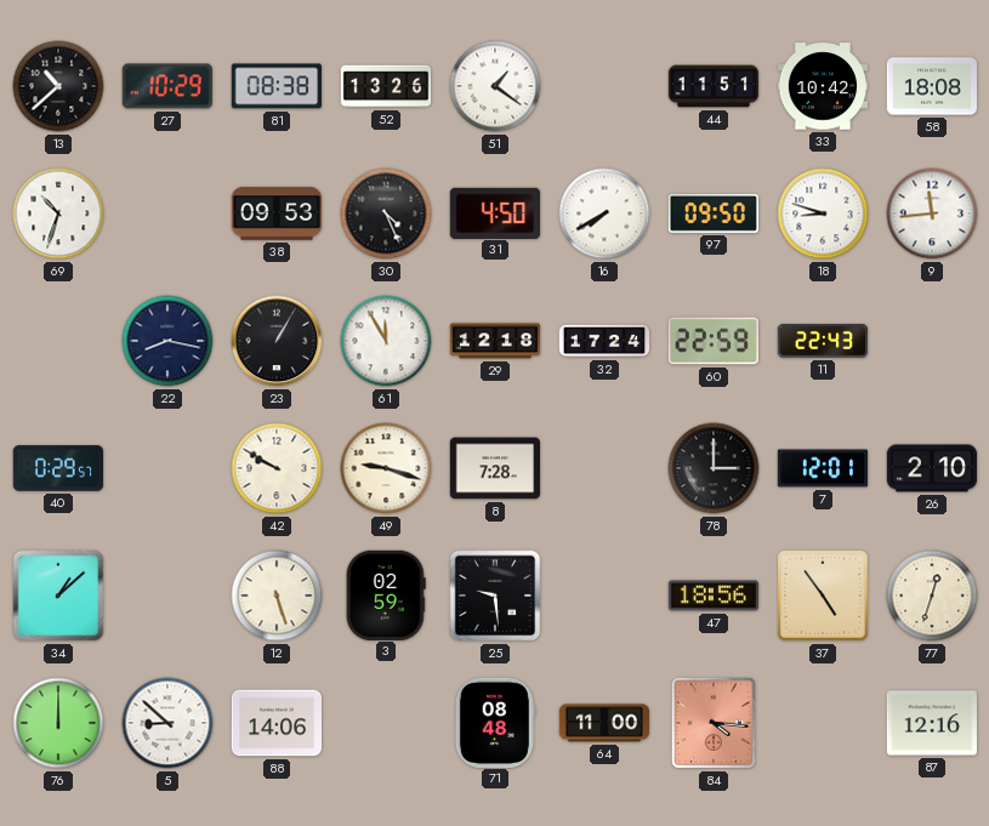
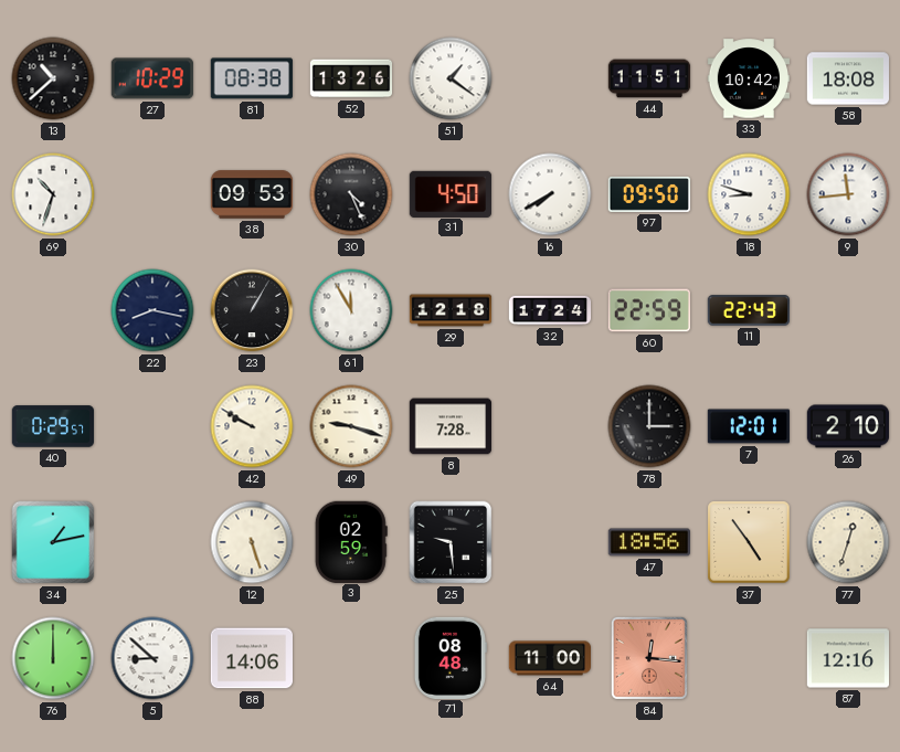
34: 1:08 -> 1:13
84: 4:16 -> 12:16
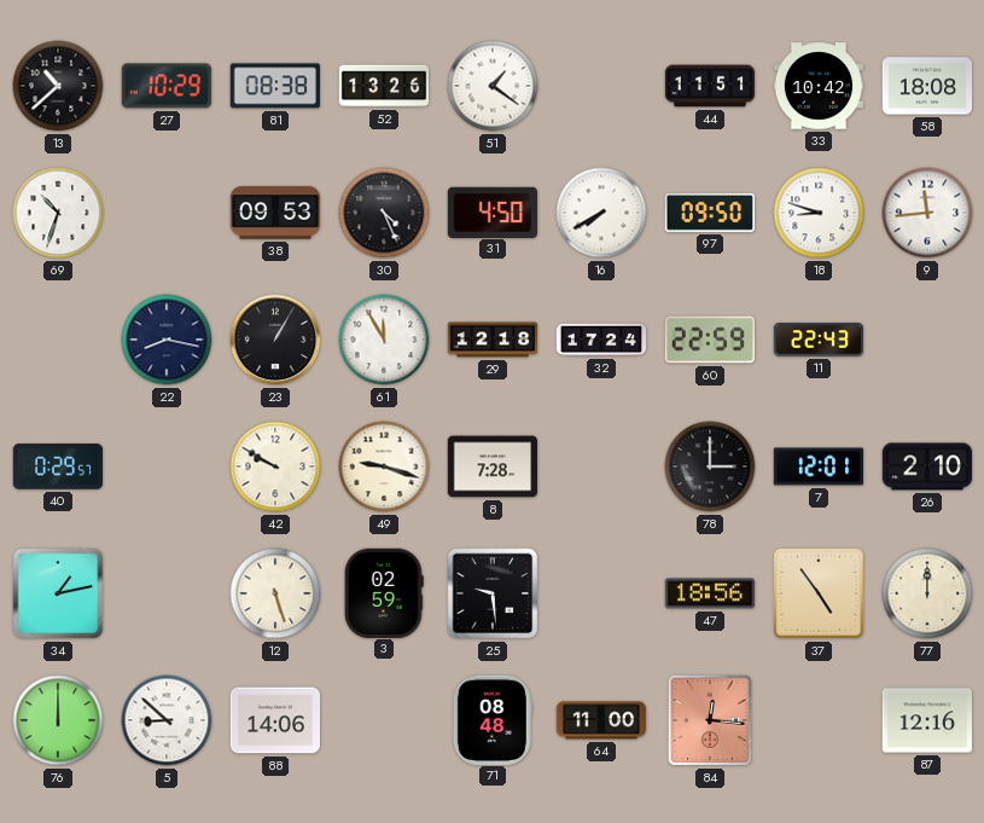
77: 12:33 -> 12:00
